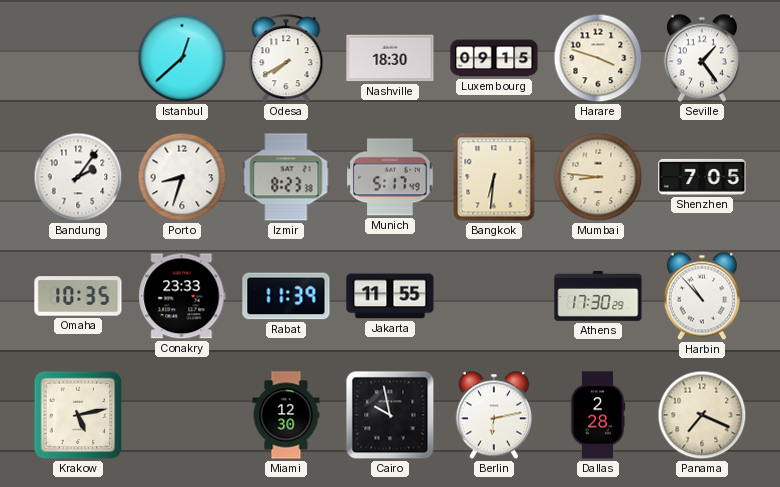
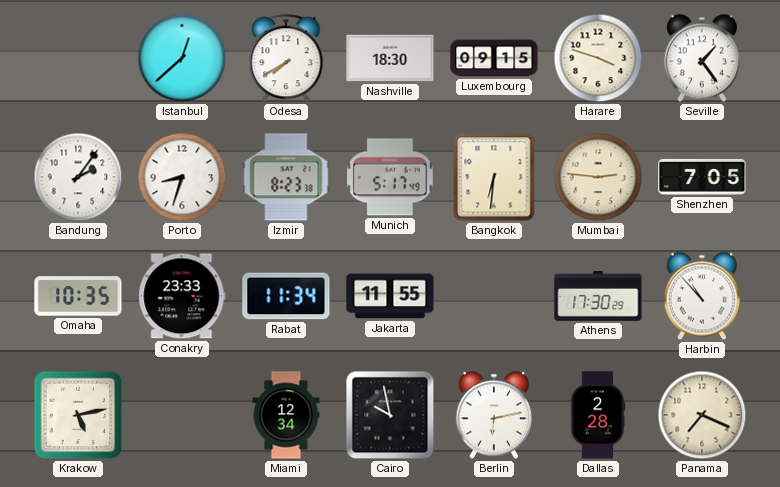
Mumbai: 8:46 -> 2:46
Rabat: 11:39 -> 11:34
Miami: 12:30 -> 12:34
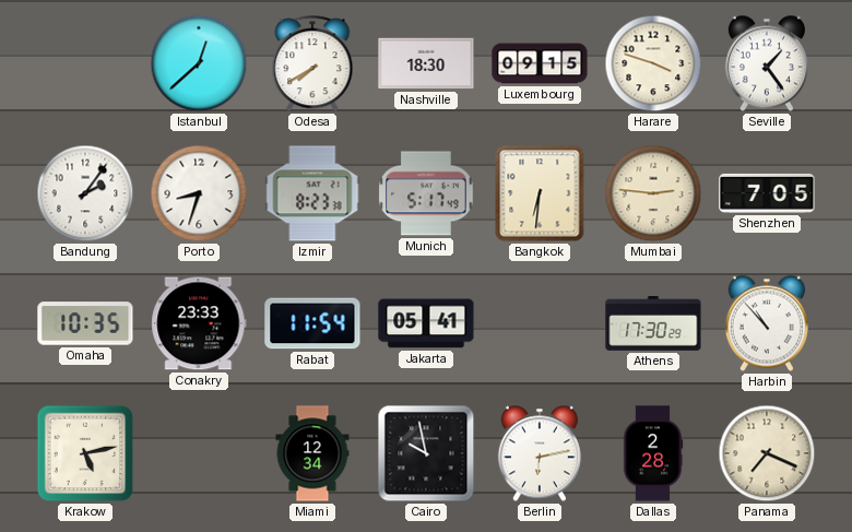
Rabat: 11:34 -> 11:54
Jakarta: 11:55 -> 05:41
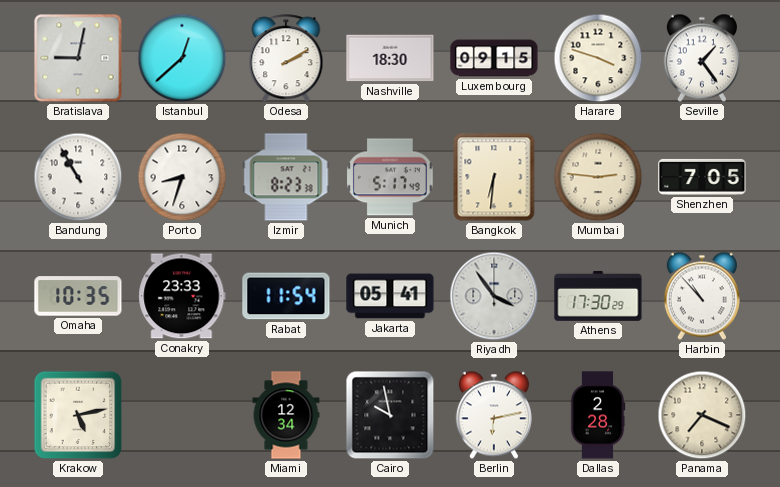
Bratislava: none -> 9:02
Odesa: 7:40 -> 2:10
Bandung: 2:06 -> 10:55
Riyadh: none -> 3:54
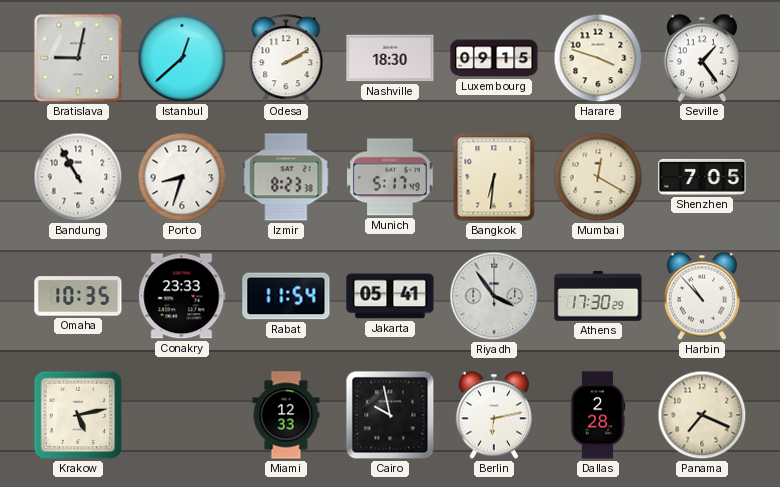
Mumbai: 2:46 -> 12:20
Miami: 12:34 -> 12:33
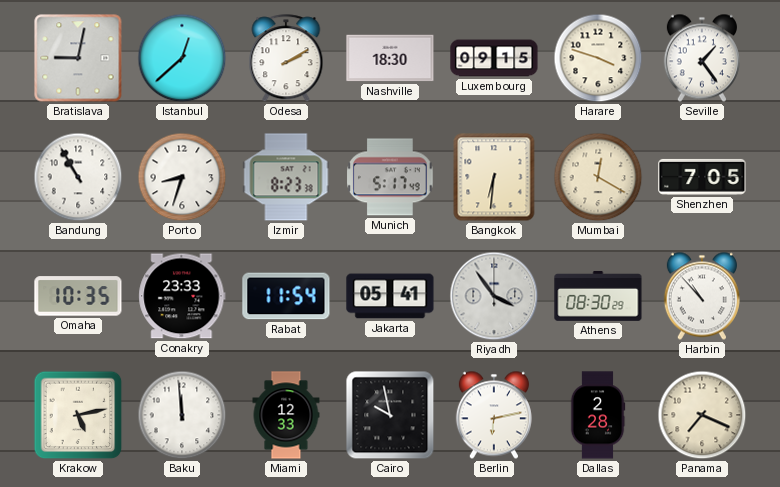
Athens: 17:30 -> 08:30
Baku: none -> 11:59
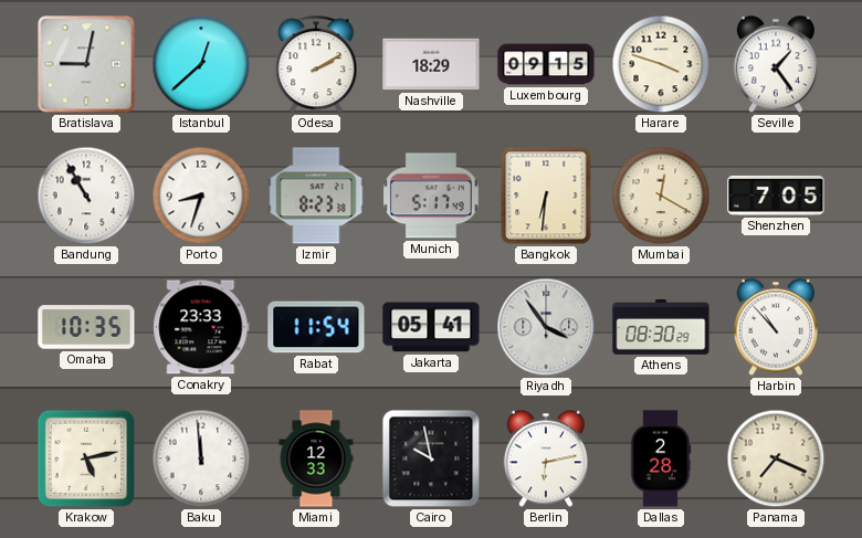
Nashville: 18:30 -> 18:29
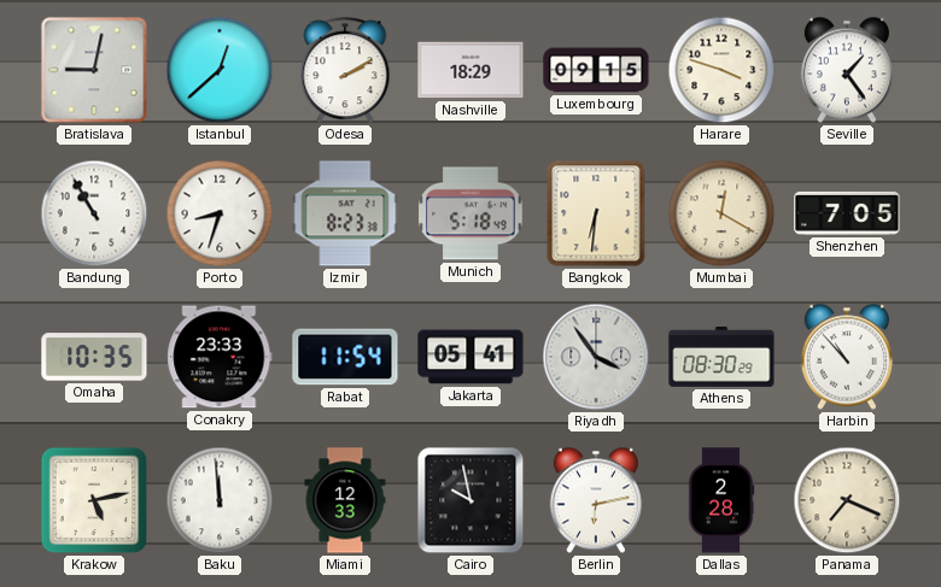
Munich: 5:17 -> 5:18
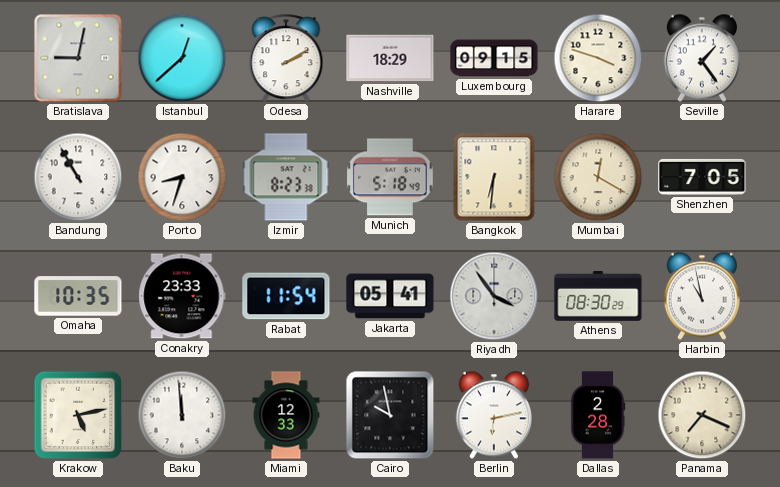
Harbin: 10:53 -> 10:58
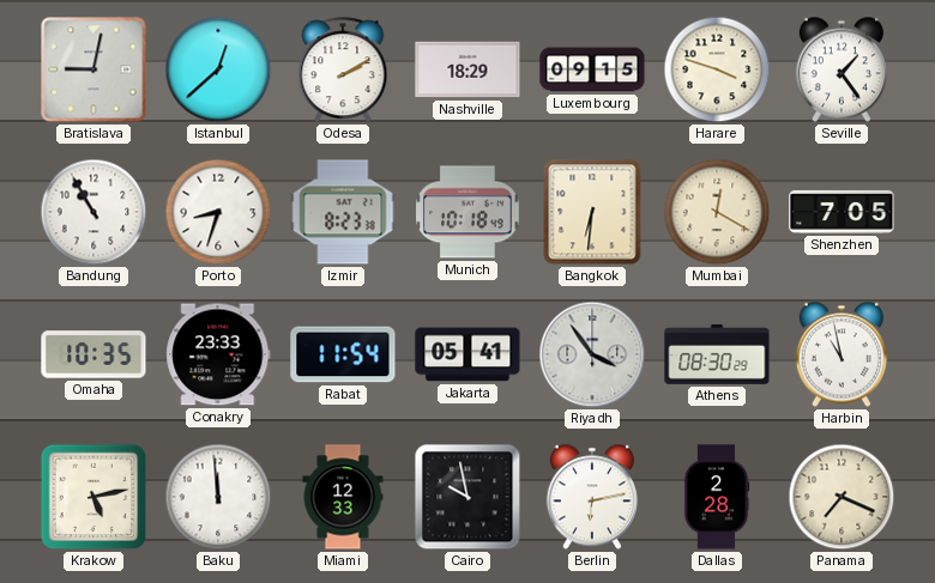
Munich: 5:18 -> 10:18
